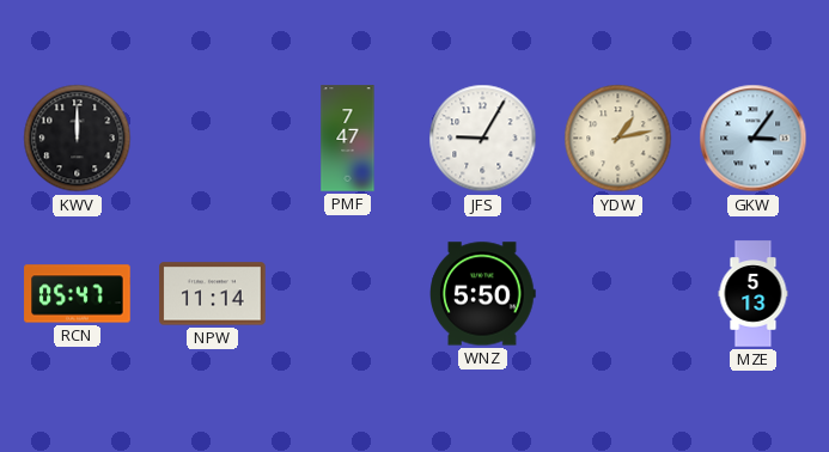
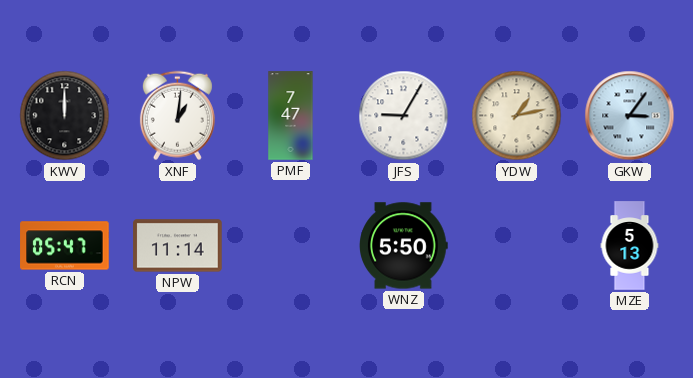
XNF: none -> 1:01
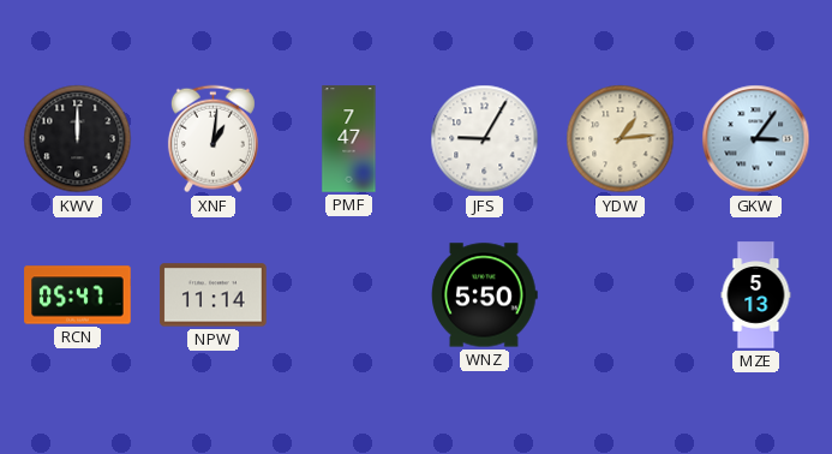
YDW: 1:13 -> 1:14
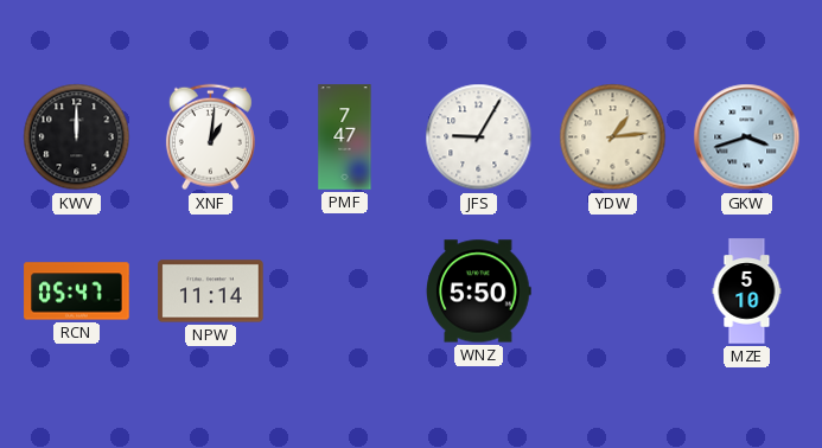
GKW: 3:06 -> 3:42
MZE: 5:13 -> 5:10
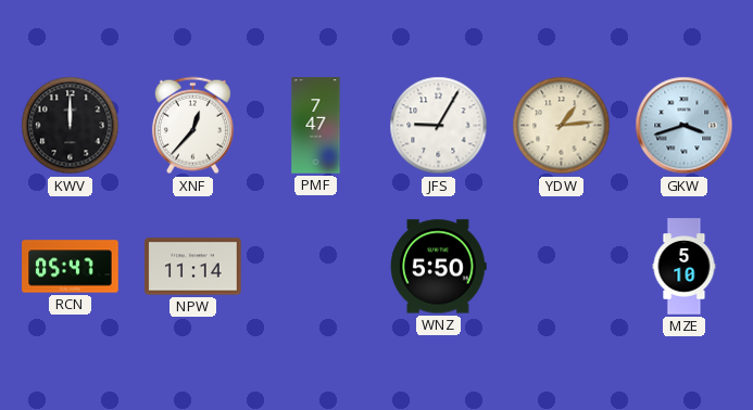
XNF: 1:01 -> 12:37
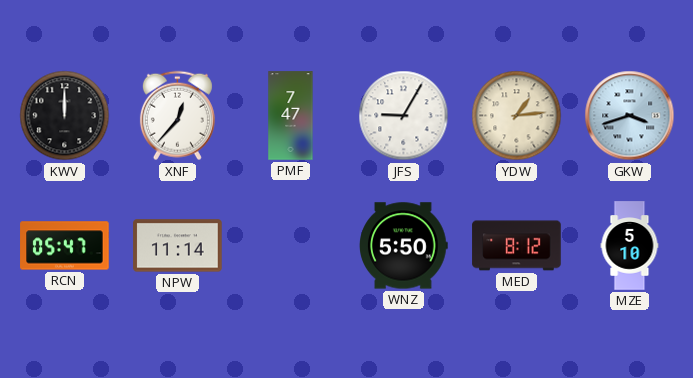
MED: none -> 8:12
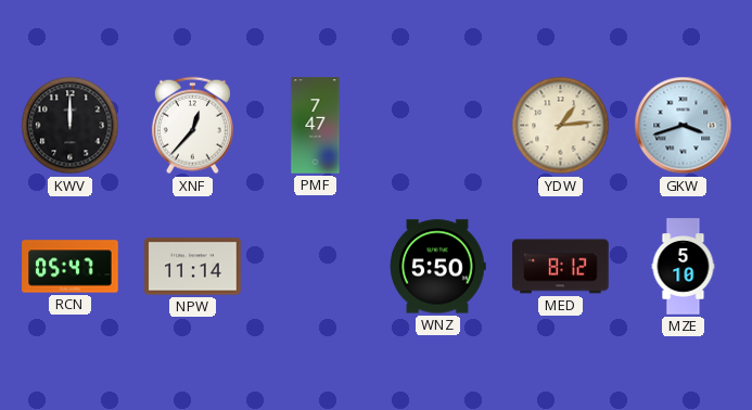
JFS: 9:05 -> none
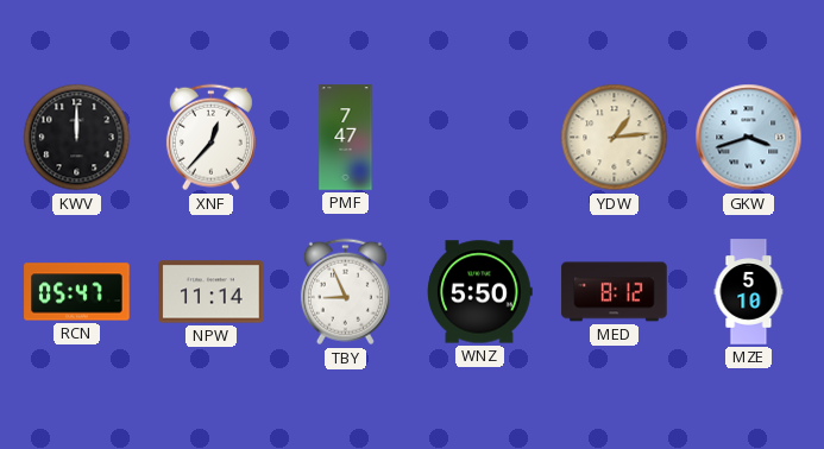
TBY: none -> 8:56
